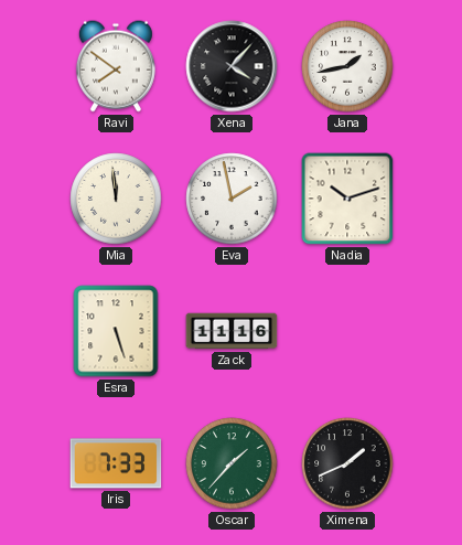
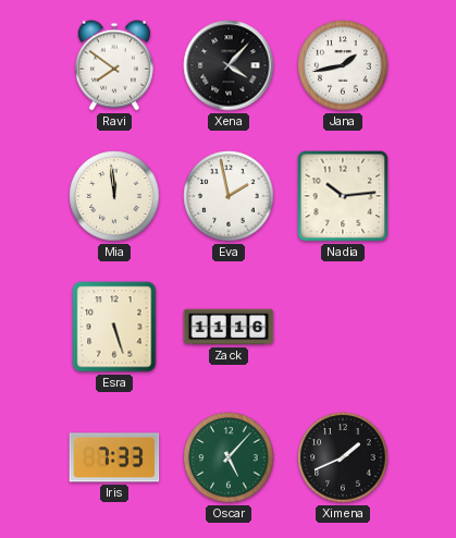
Nadia: 10:12 -> 10:14
Oscar: 1:37 -> 5:07
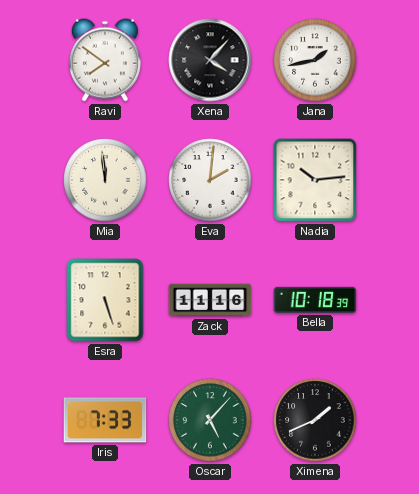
Eva: 1:58 -> 2:01
Bella: none -> 10:18
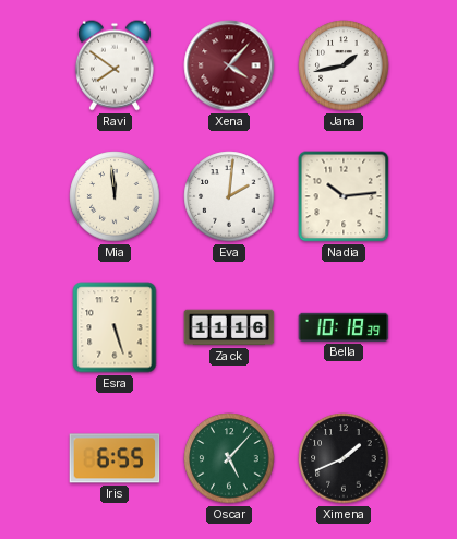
Xena dial: black -> burgundy
Iris: 7:33 -> 6:55
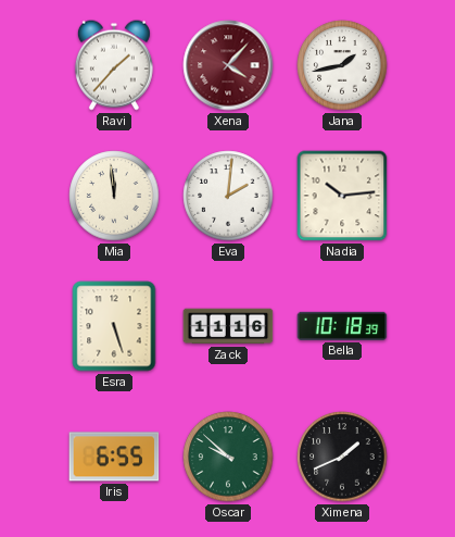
Ravi: 7:51 -> 1:37
Oscar: 5:07 -> 9:52
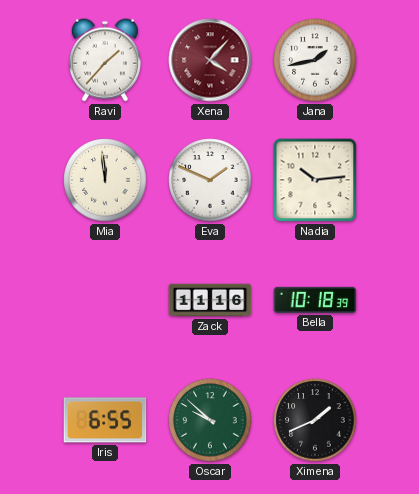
Eva: 2:01 -> 1:49
Esra: 5:27 -> none
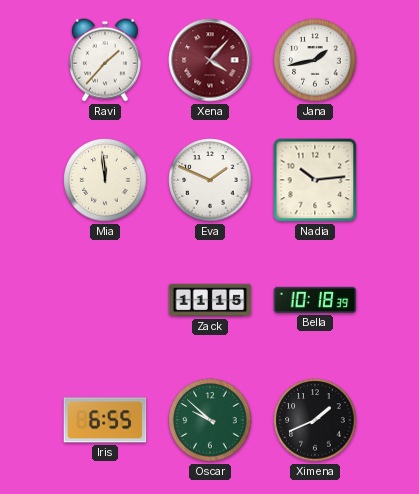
Zack: 11:16 -> 11:15
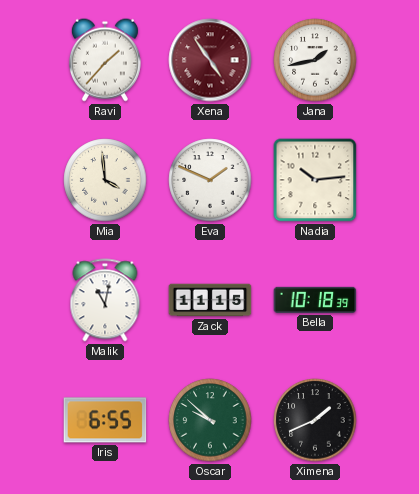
Xena: 4:07 -> 4:54
Mia: 11:59 -> 3:59
Malik: none -> 11:02
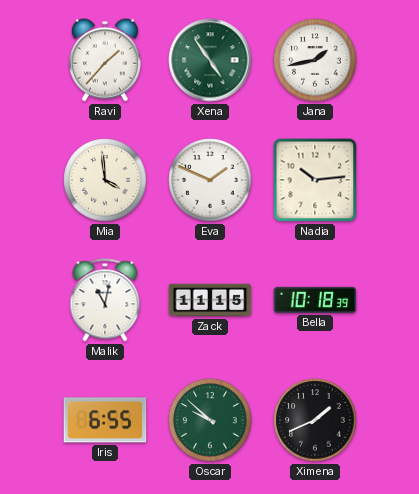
Xena dial: burgundy -> green
